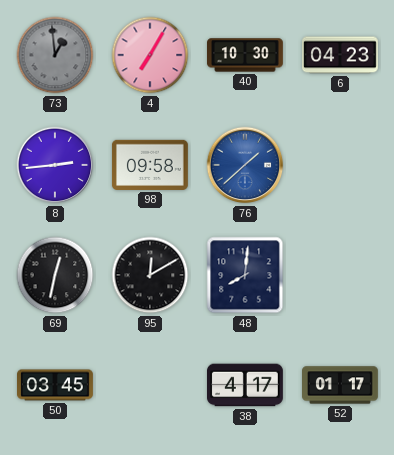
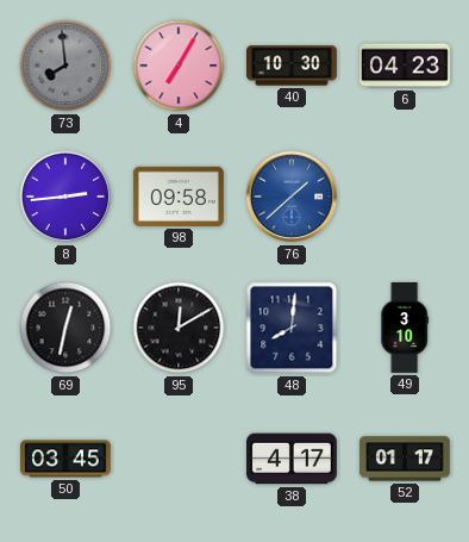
73: 12:59 -> 7:59
49: none -> 3:10
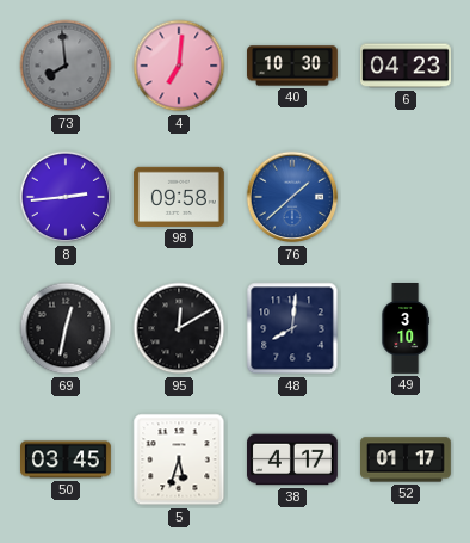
4: 7:05 -> 7:01
5: none -> 5:33
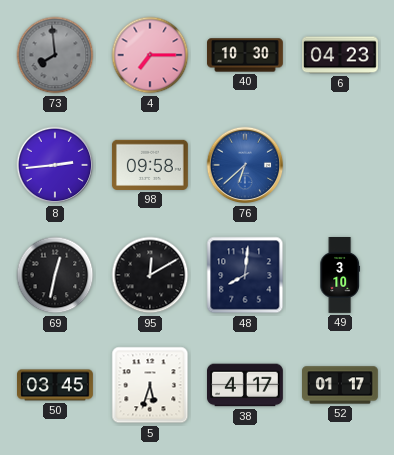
4: 7:01 -> 7:15
76: 1:38 -> 6:38
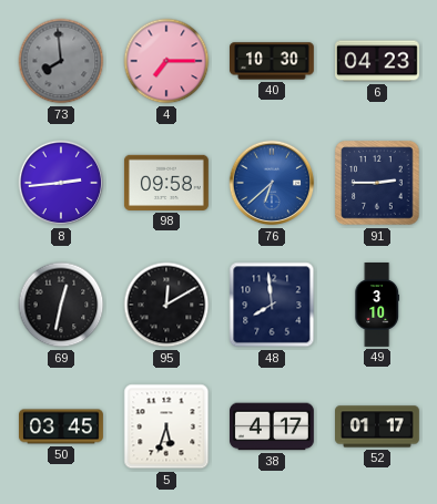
91: none -> 2:45
48: 8:01 -> 7:59
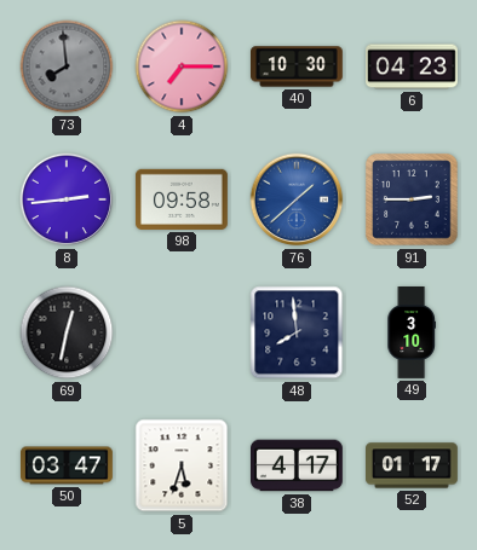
76: 6:38 -> 1:38
95: 12:10 -> none
50: 03:45 -> 03:47
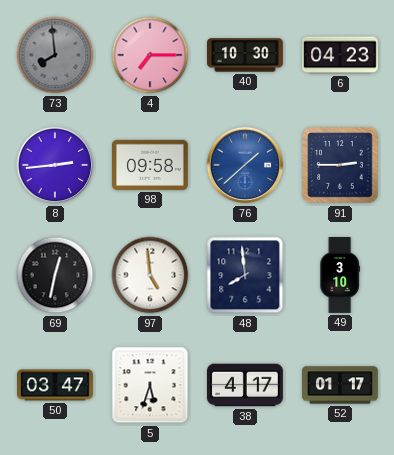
97: none -> 4:59
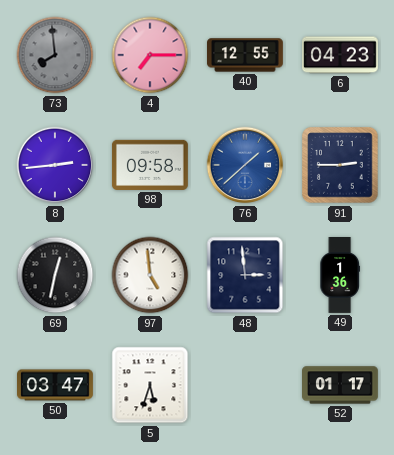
40: 10:30 -> 12:55
48: 7:59 -> 2:59
49: 3:10 -> 1:36
38: 4:17 -> none
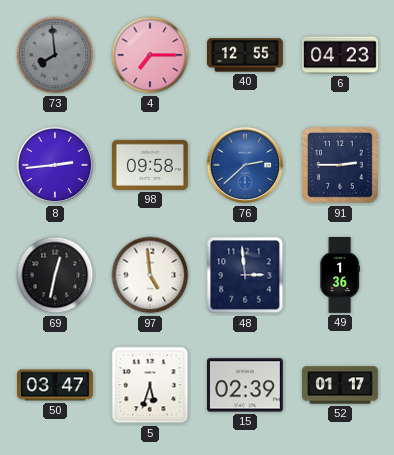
76: 1:38 -> 2:38
15: none -> 02:39
